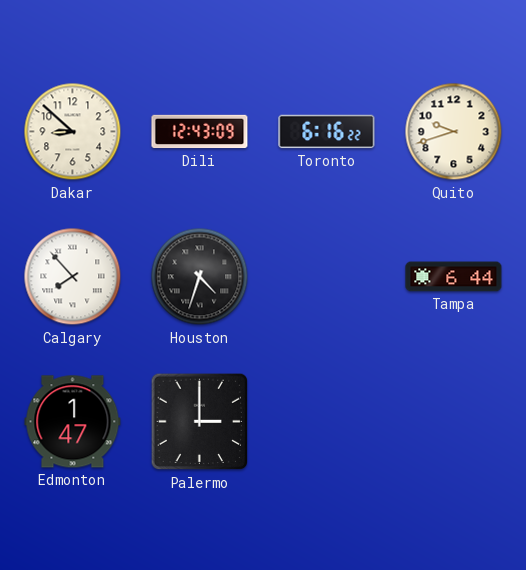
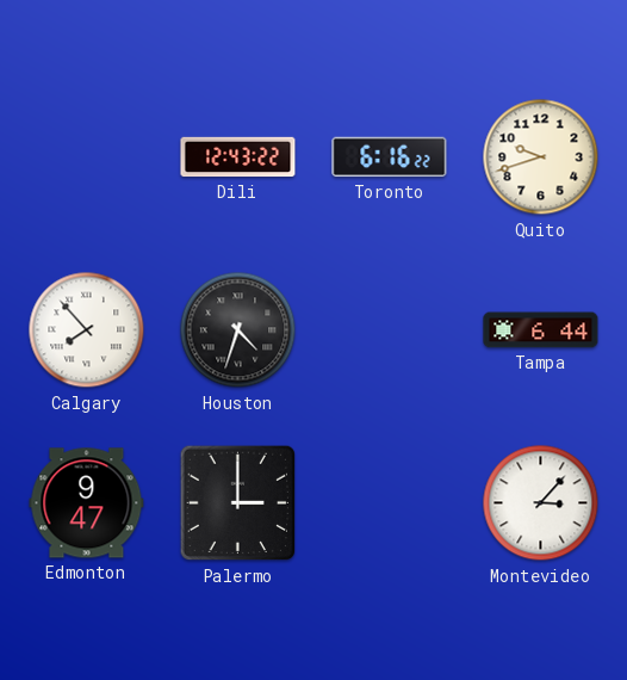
Dakar: 8:52 -> none
Dili: 12:43:09 -> 12:43:22
Edmonton: 1:47 -> 9:47
Montevideo: none -> 3:07
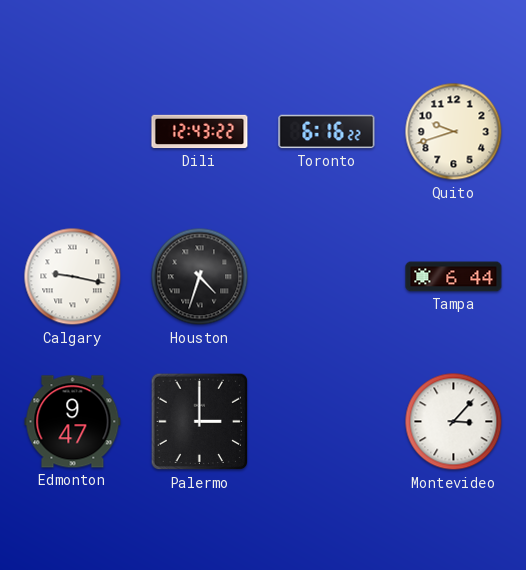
Calgary: 7:53 -> 9:17
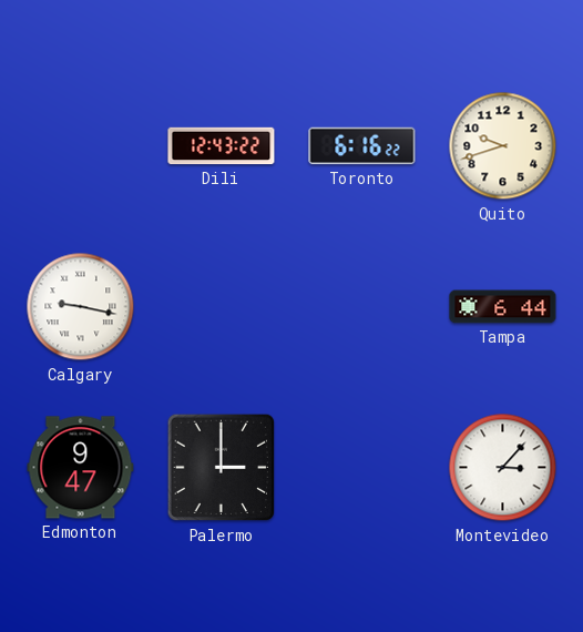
Houston: 4:33 -> none
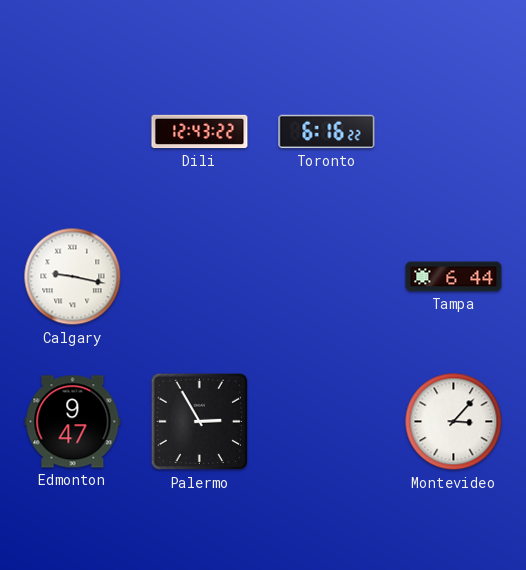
Quito: 9:42 -> none
Palermo: 3:00 -> 2:55
